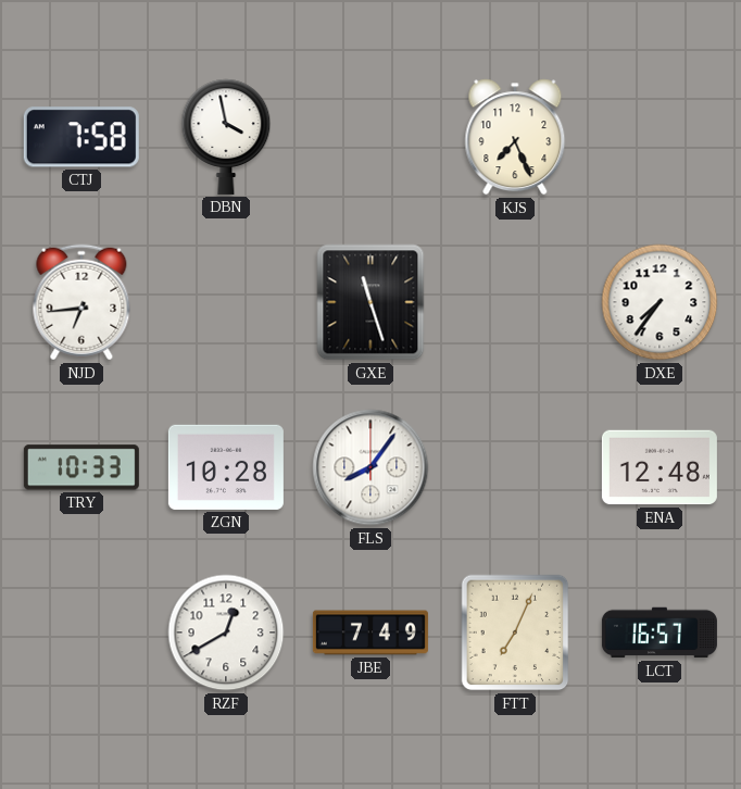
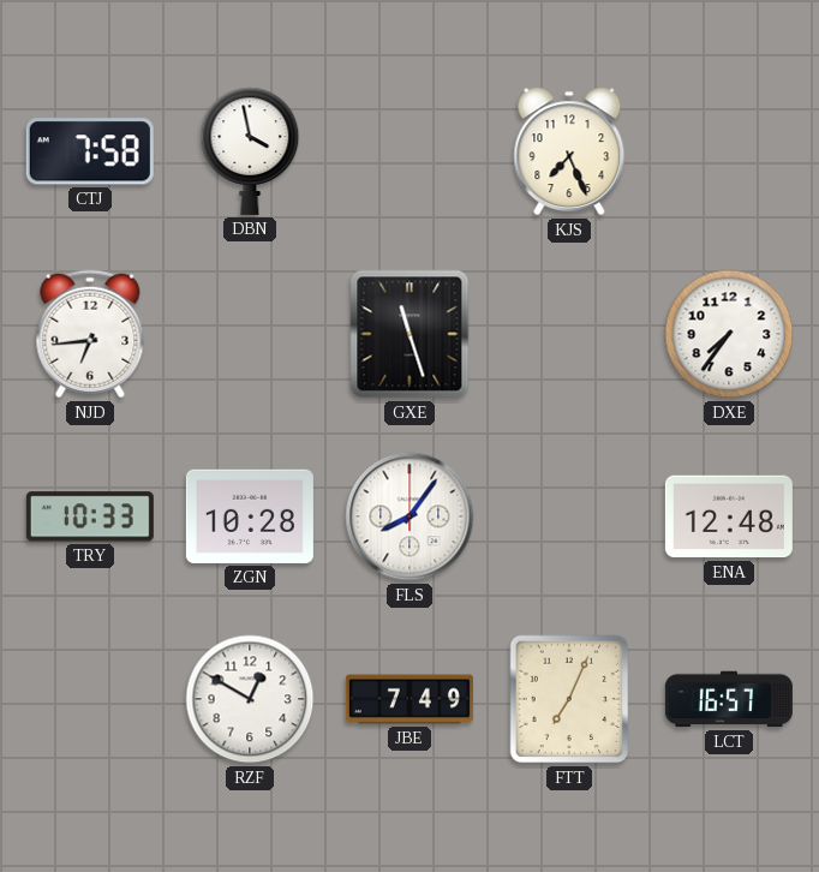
RZF: 12:40 -> 12:50
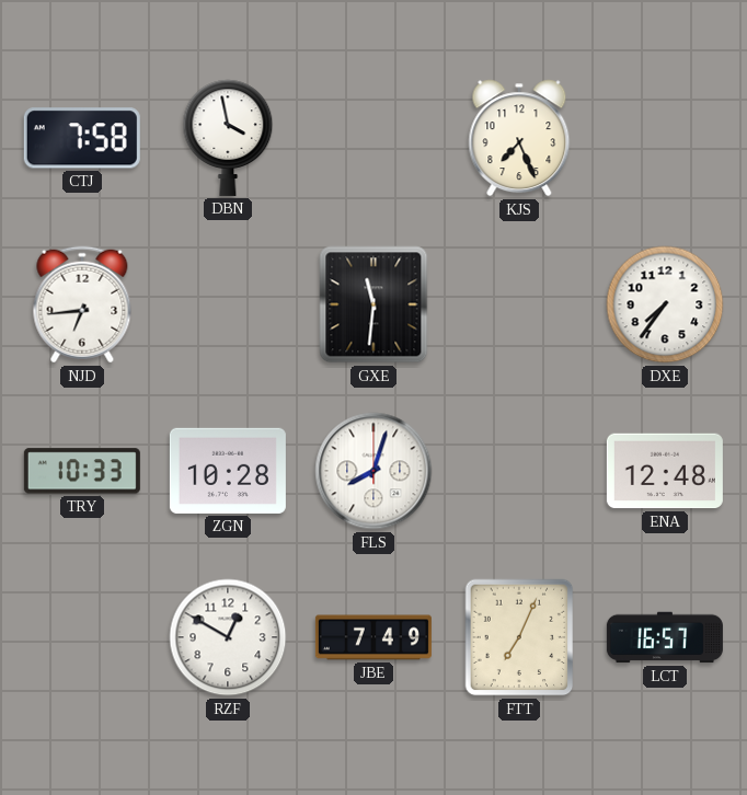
GXE: 11:27 -> 11:31
FLS: 8:06 -> 8:03
